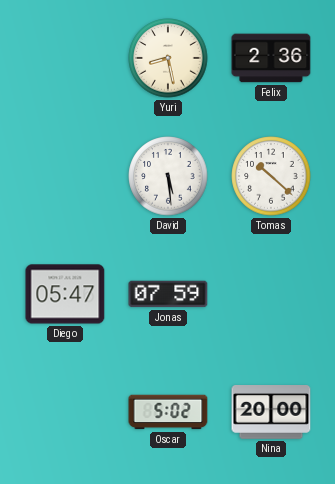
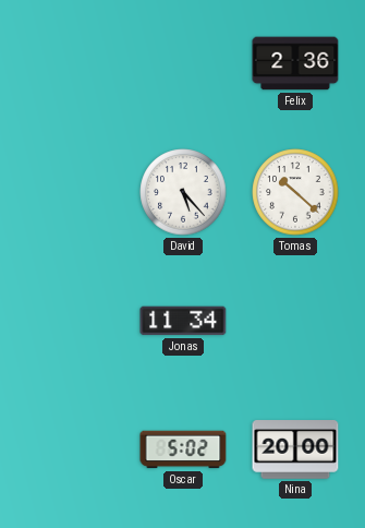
Yuri: 8:28 -> none
David: 5:29 -> 5:23
Diego: 05:47 -> none
Jonas: 07:59 -> 11:34
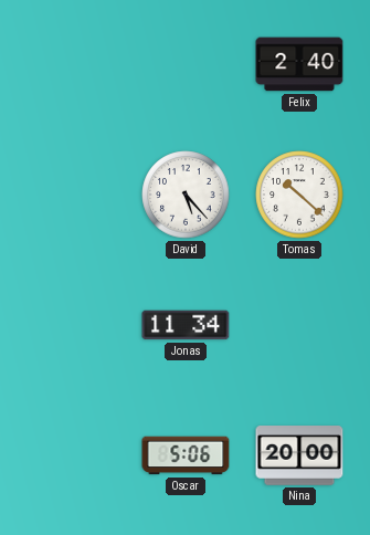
Felix: 2:36 -> 2:40
Oscar: 5:02 -> 5:06
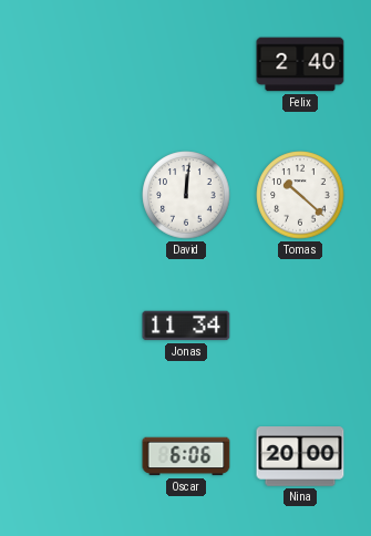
David: 5:23 -> 12:01
Oscar: 5:06 -> 6:06
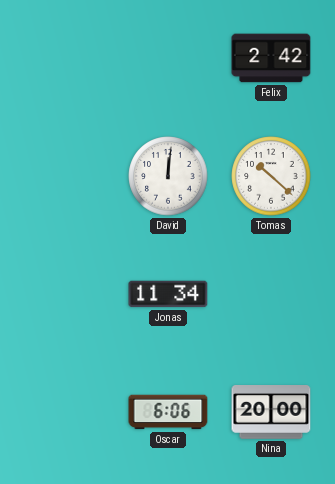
Felix: 2:40 -> 2:42
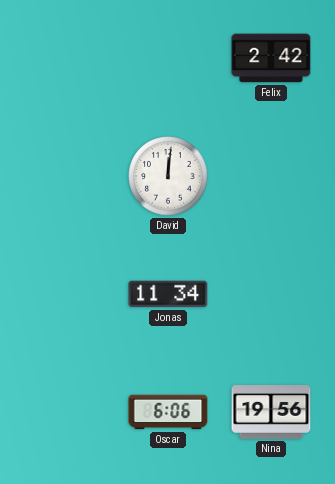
Tomas: 10:22 -> none
Nina: 20:00 -> 19:56
